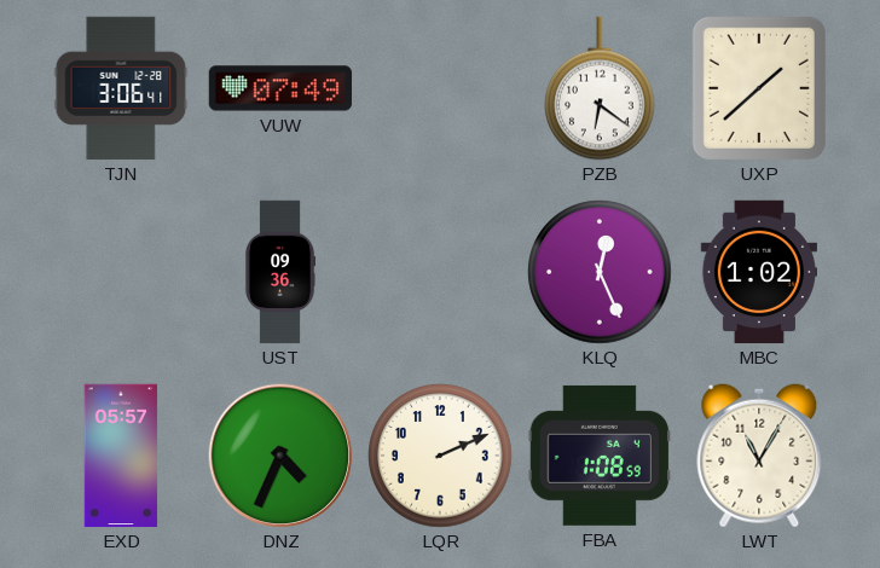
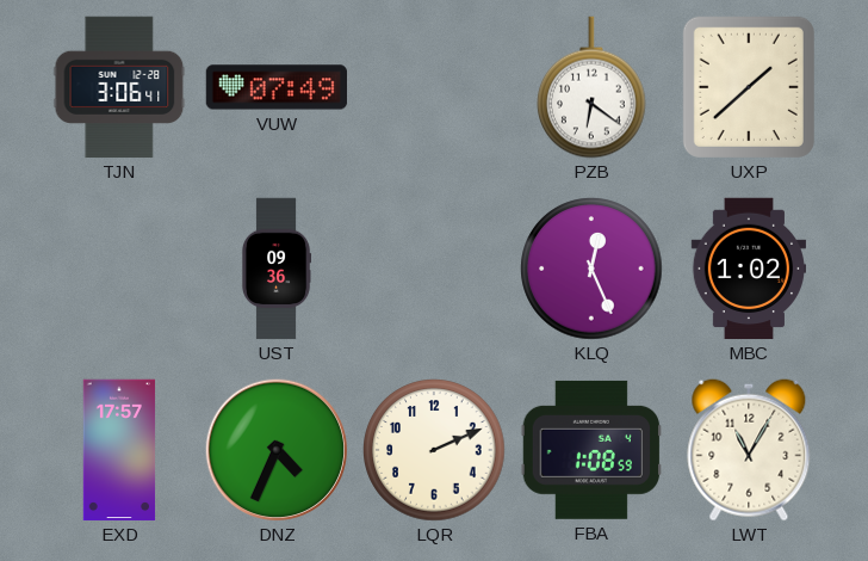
EXD: 05:57 -> 17:57
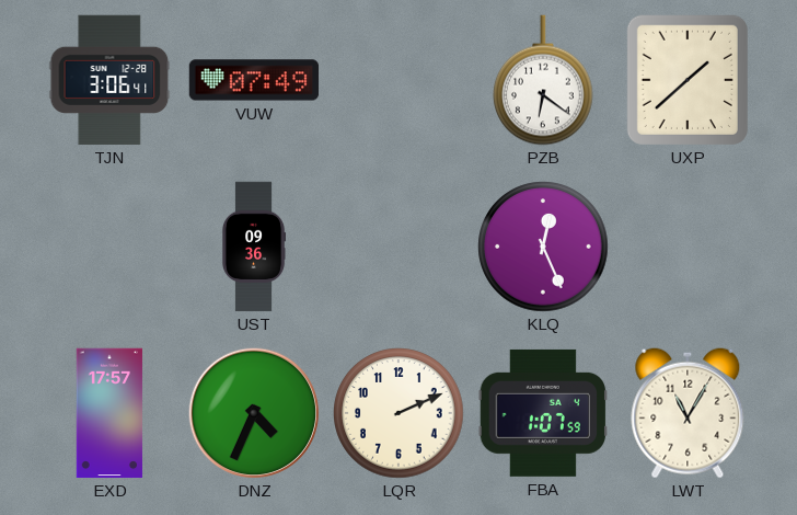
MBC: 1:02 -> none
FBA: 1:08 -> 1:07
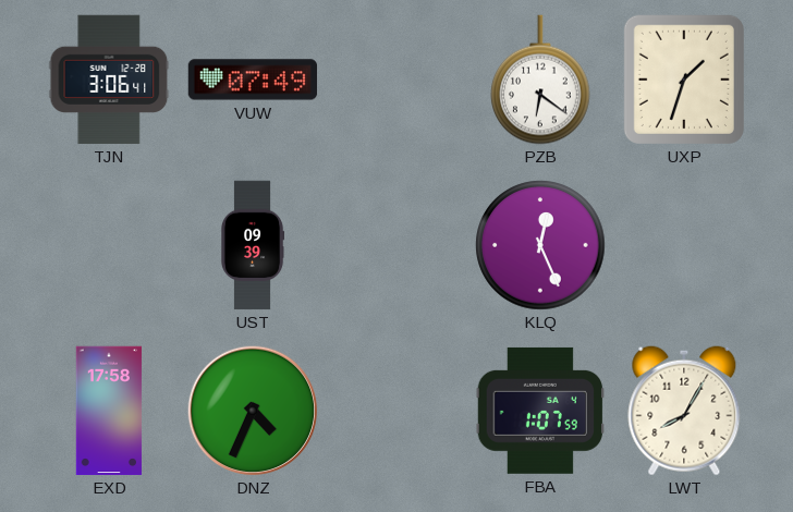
UXP: 1:38 -> 1:33
UST: 09:36 -> 09:39
EXD: 17:57 -> 17:58
LQR: 2:11 -> none
LWT: 11:05 -> 8:05
